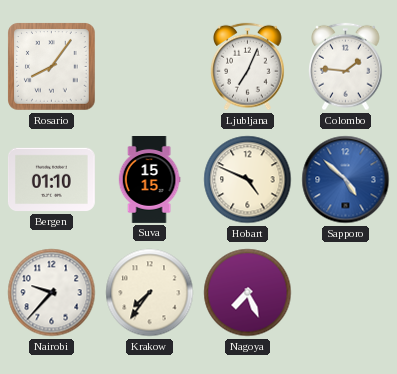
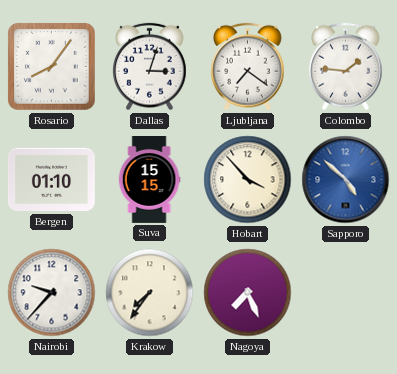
Dallas: none -> 3:03
Ljubljana: 7:04 -> 7:21
Hobart: 4:49 -> 3:53
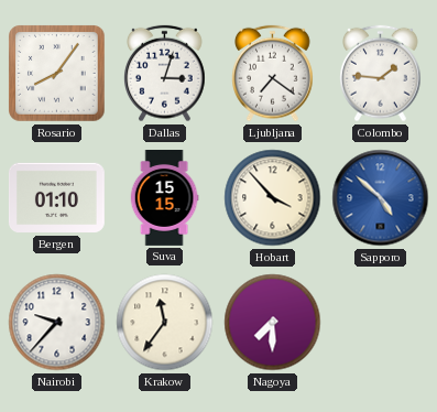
Krakow: 7:36 -> 11:36
Nagoya: 7:26 -> 7:30
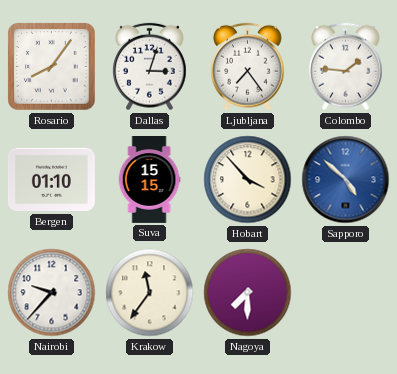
Ljubljana: 7:21 -> 7:24
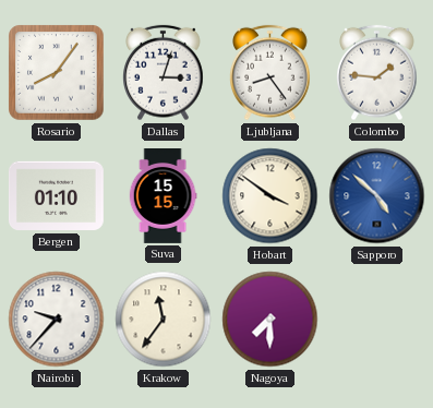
Ljubljana: 7:24 -> 8:24
Hobart: 3:53 -> 3:51
